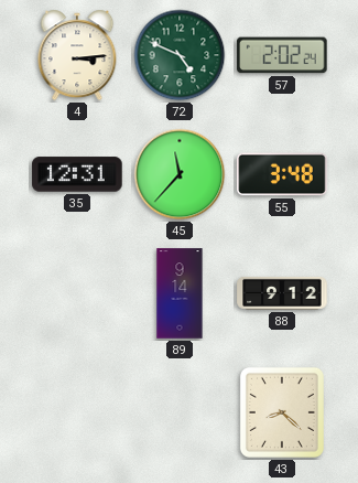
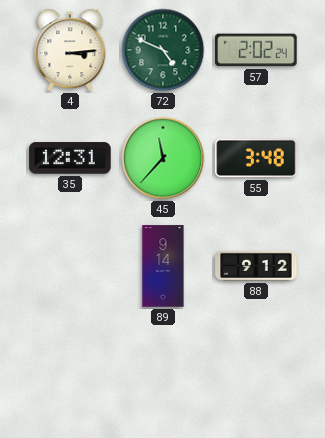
43: 8:22 -> none
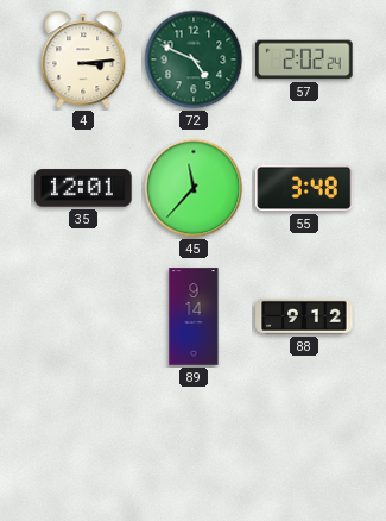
35: 12:31 -> 12:01
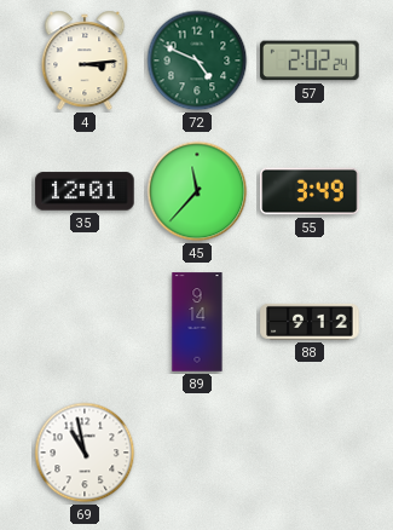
55: 3:48 -> 3:49
69: none -> 10:58
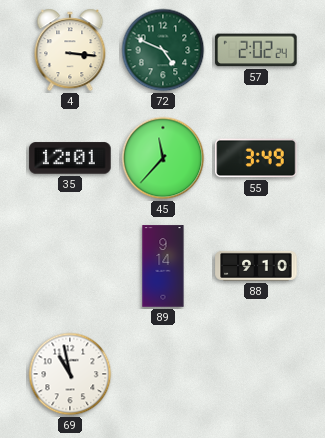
4: 3:14 -> 3:16
88: 9:12 -> 9:10
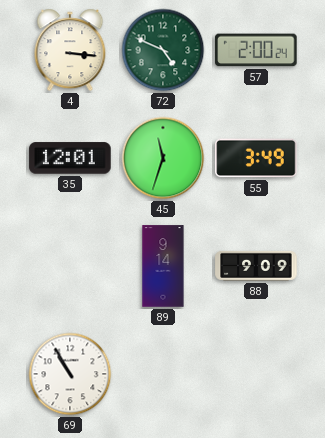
57: 2:02 -> 2:00
45: 11:37 -> 11:33
88: 9:10 -> 9:09
69: 10:58 -> 10:55
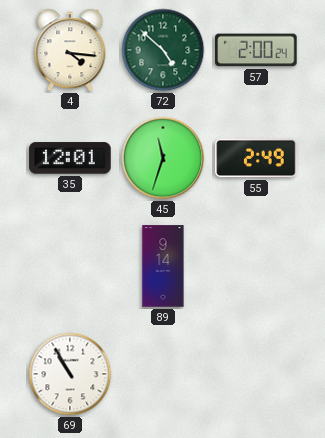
4: 3:16 -> 4:16
72: 4:49 -> 4:52
55: 3:49 -> 2:49
88: 9:09 -> none
